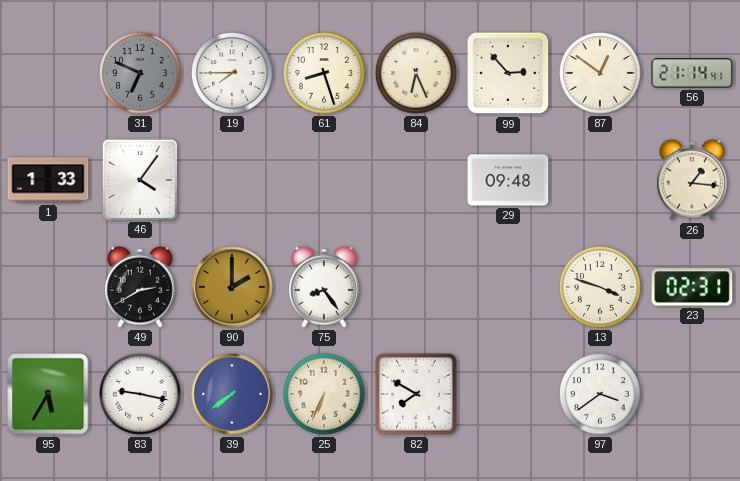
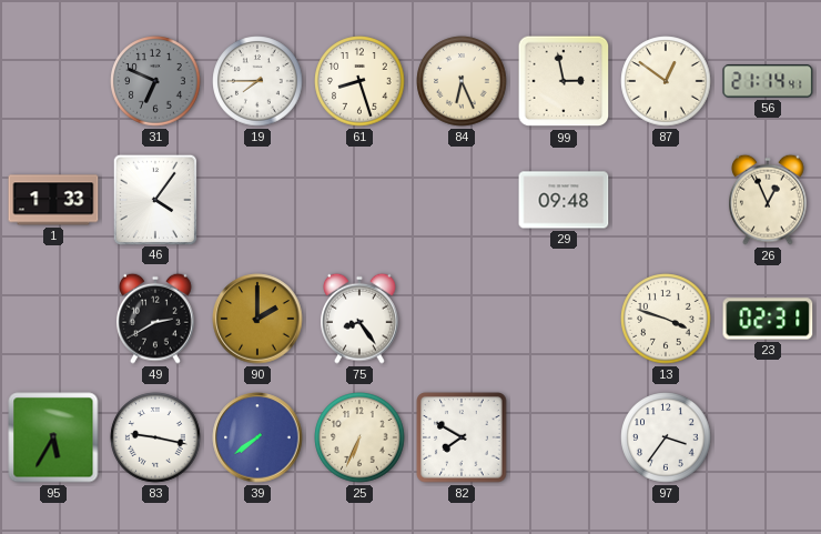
99: 2:53 -> 2:58
26: 1:16 -> 12:56
97: 3:39 -> 3:36
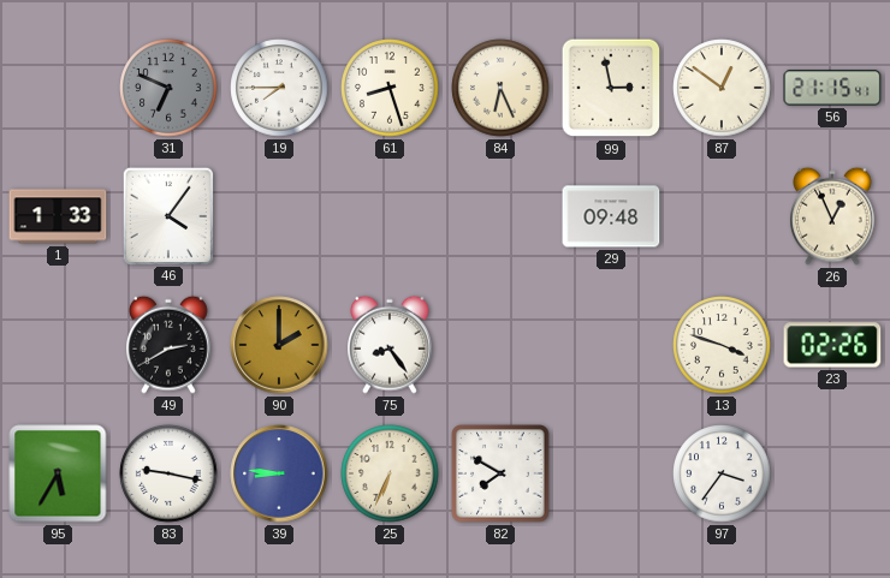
56: 21:14 -> 21:15
23: 02:31 -> 02:26
39: 7:39 -> 8:46
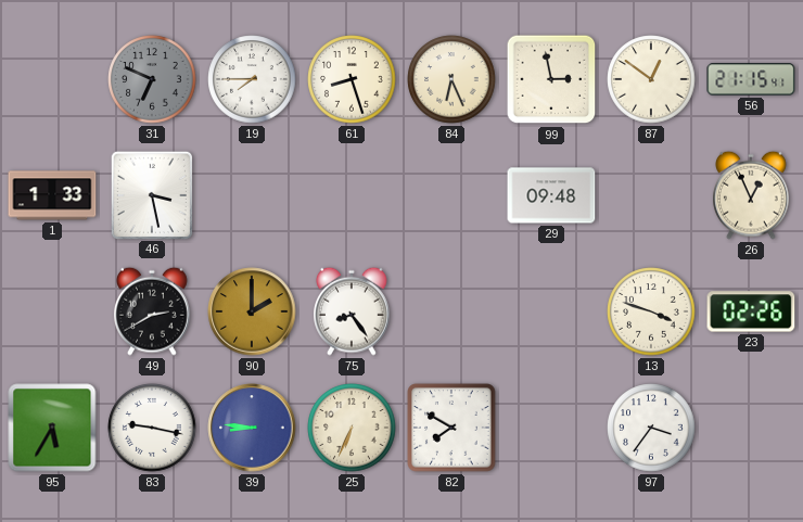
46: 4:06 -> 3:28
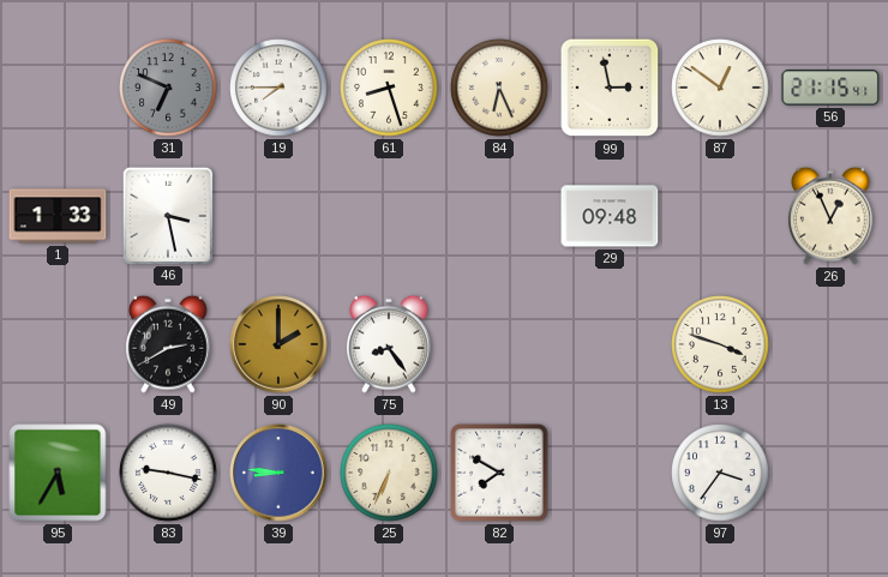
23: 02:26 -> none
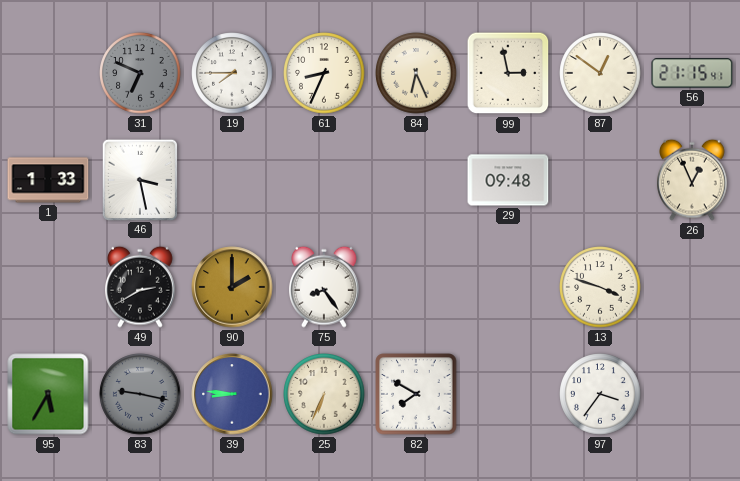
61: 8:27 -> 8:34
83 dial: white -> grey
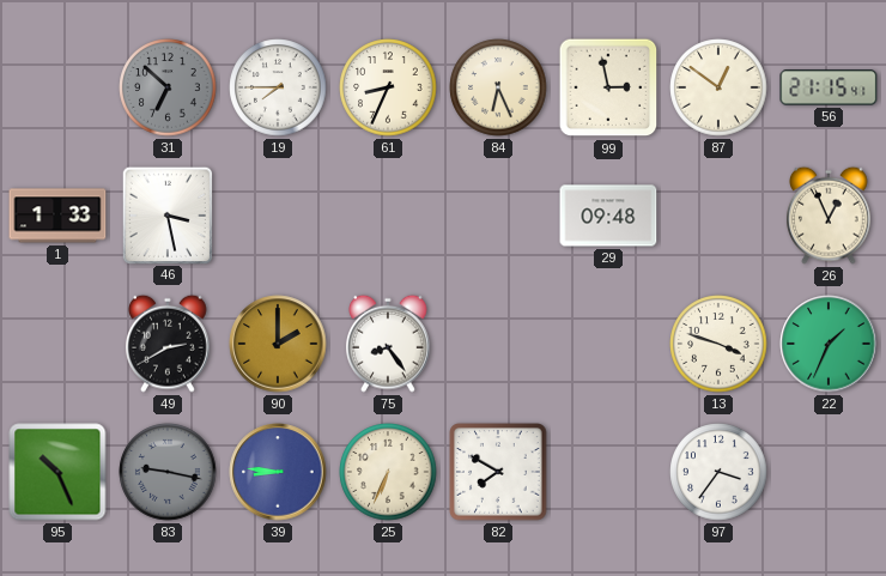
31: 6:49 -> 6:52
22: none -> 1:34
95: 5:35 -> 10:26
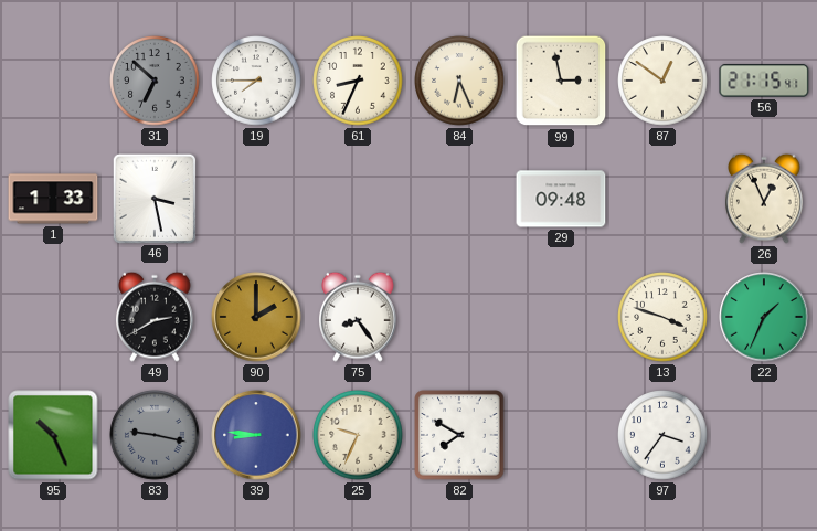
25: 6:34 -> 9:34
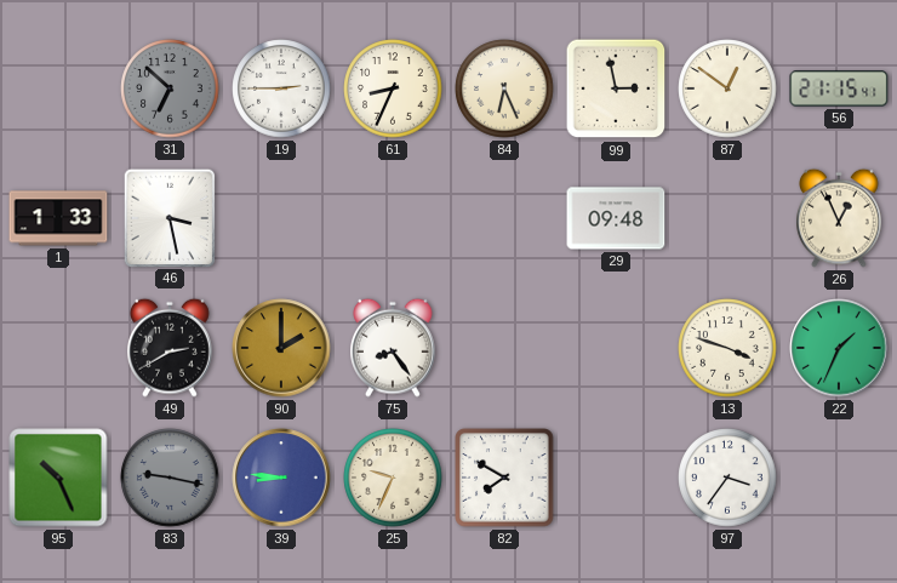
19: 7:45 -> 2:45
